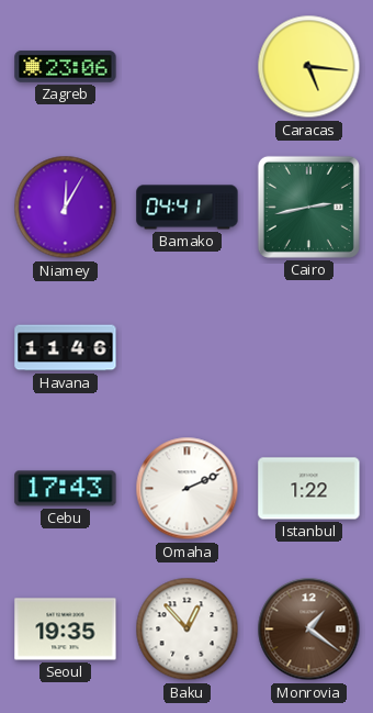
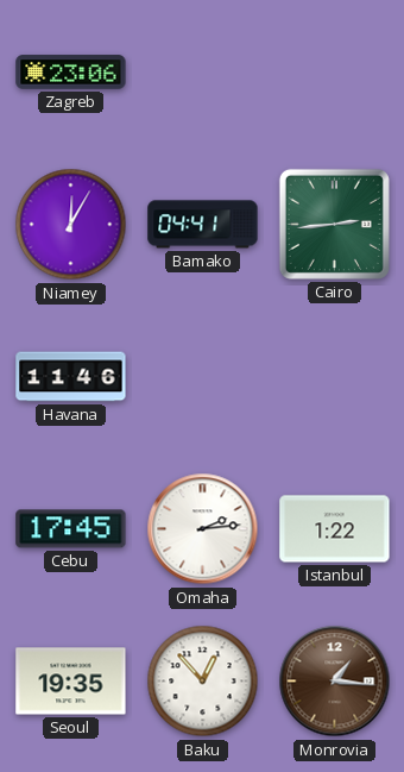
Caracas: 5:16 -> none
Cairo: 2:43 -> 2:44
Cebu: 17:43 -> 17:45
Omaha: 2:11 -> 2:14
Monrovia: 1:21 -> 1:16
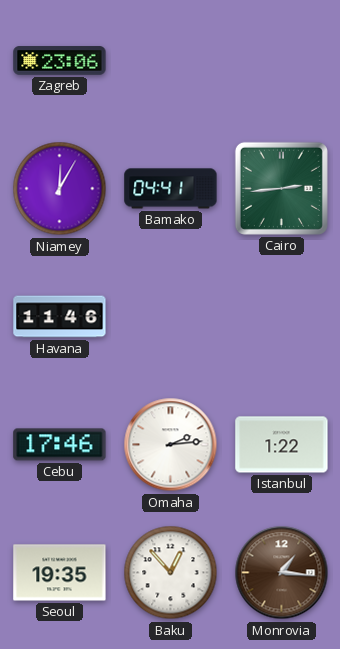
Cebu: 17:45 -> 17:46
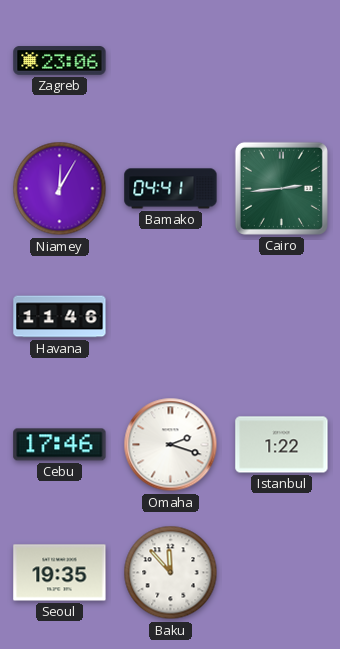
Omaha: 2:14 -> 2:18
Baku: 12:53 -> 11:53
Monrovia: 1:16 -> none
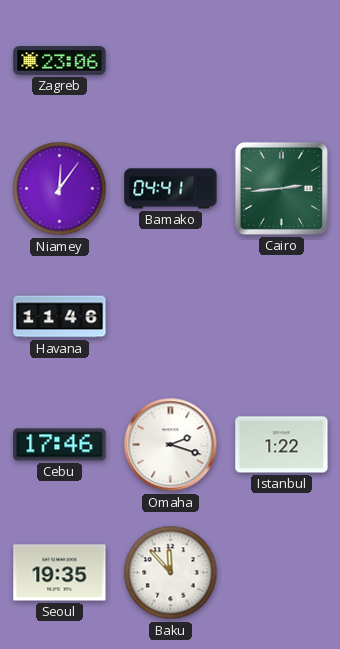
Niamey: 12:05 -> 12:06
